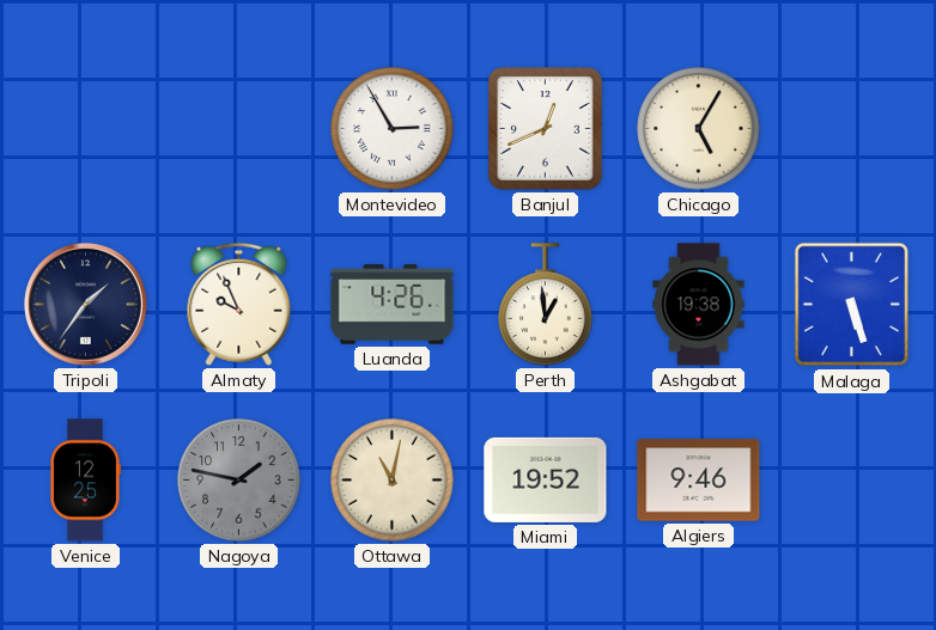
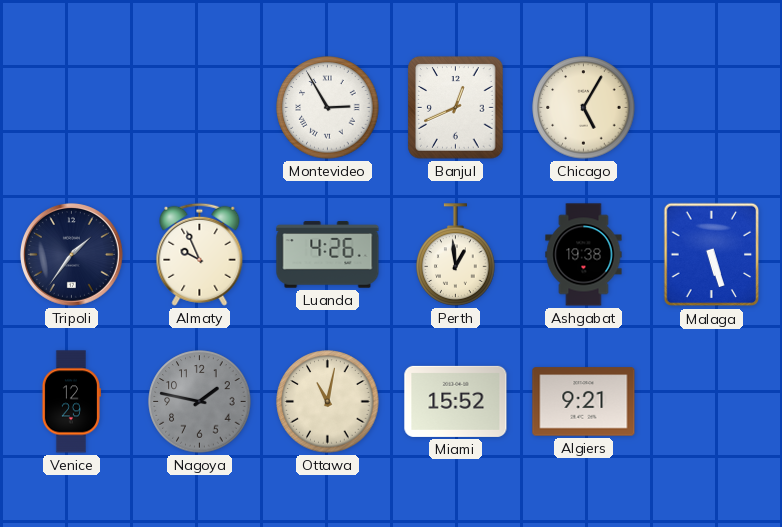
Venice: 12:25 -> 12:29
Miami: 19:52 -> 15:52
Algiers: 9:46 -> 9:21
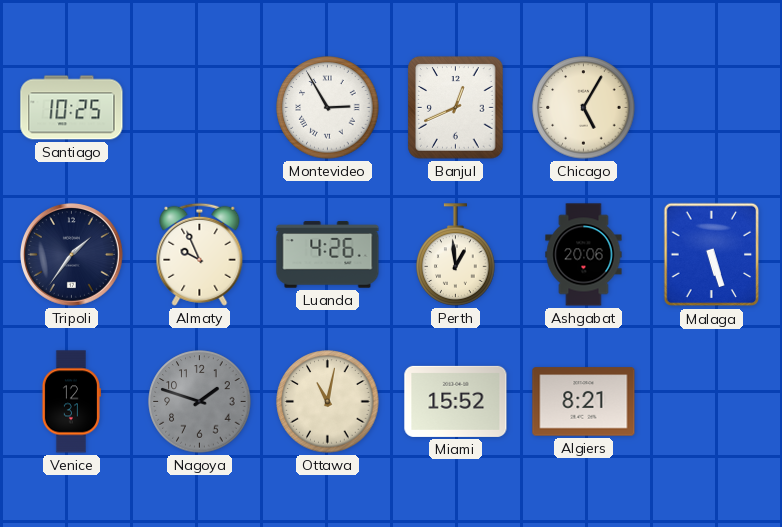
Santiago: none -> 10:25
Ashgabat: 19:38 -> 20:06
Venice: 12:29 -> 12:31
Nagoya: 1:47 -> 1:48
Algiers: 9:21 -> 8:21
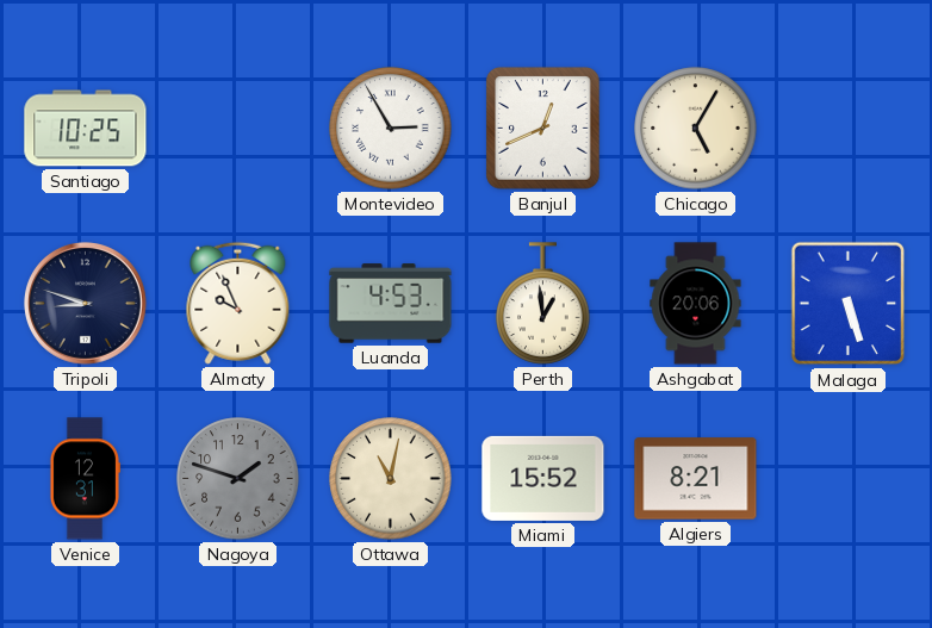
Tripoli: 1:36 -> 8:48
Luanda: 4:26 -> 4:53
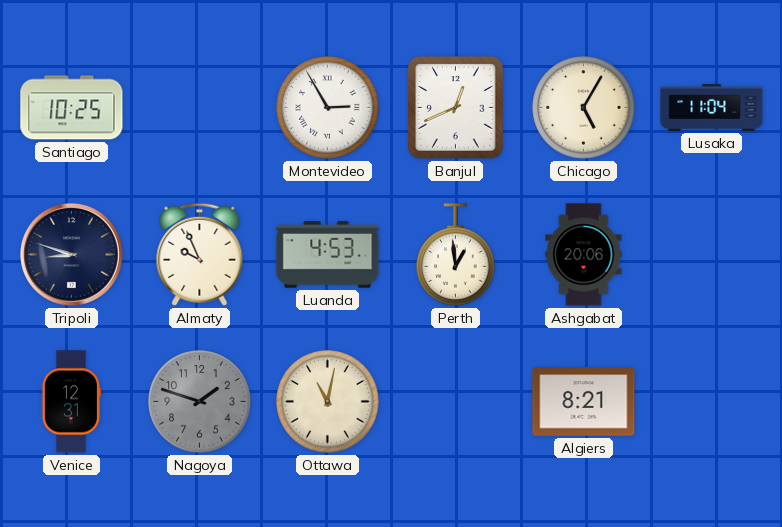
Lusaka: none -> 11:04
Malaga: 5:27 -> none
Miami: 15:52 -> none
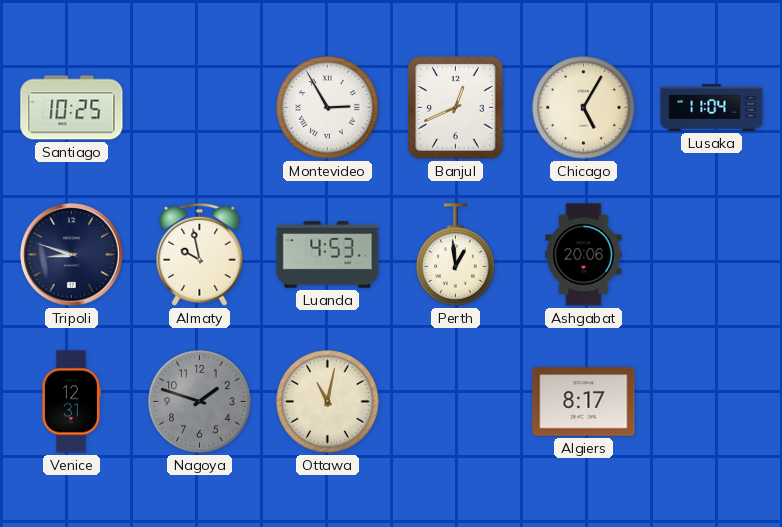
Almaty: 9:56 -> 9:58
Algiers: 8:21 -> 8:17
